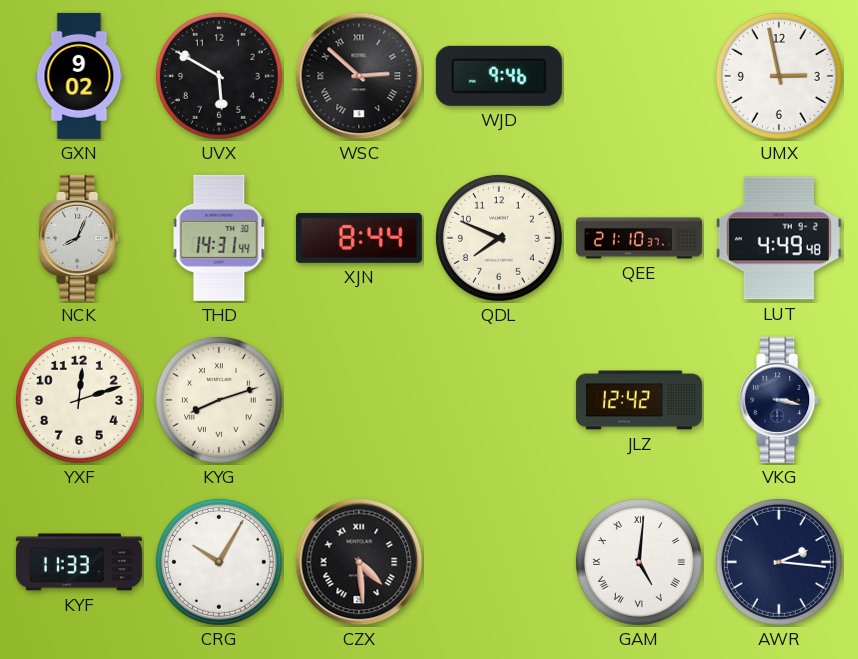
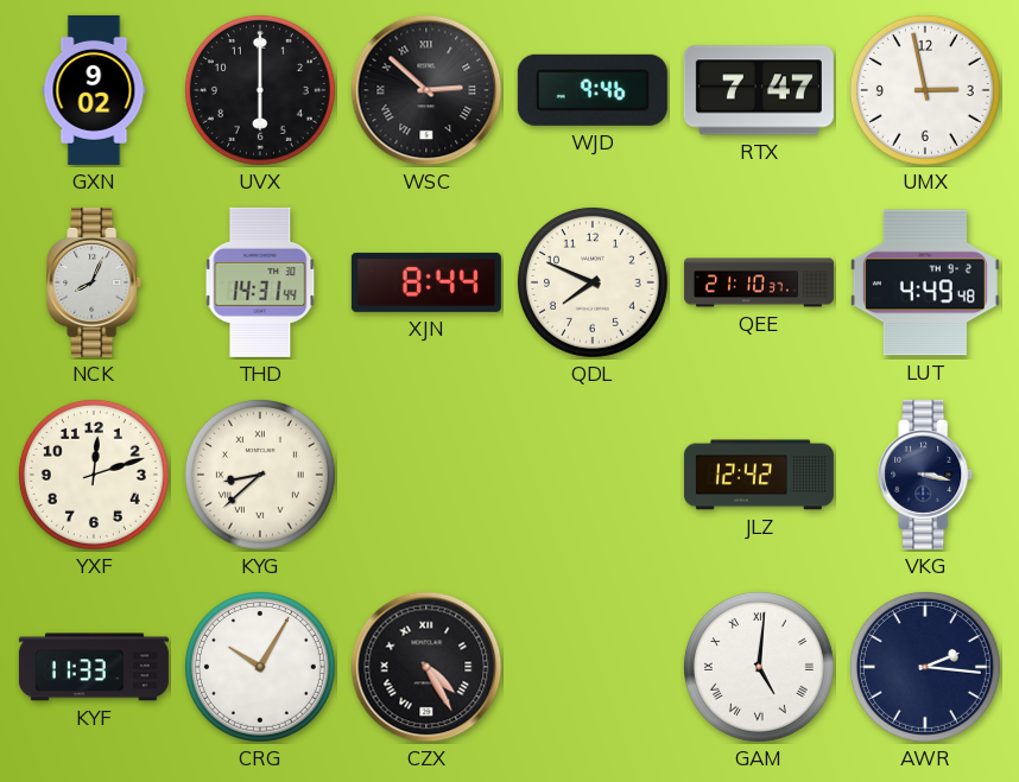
UVX: 5:50 -> 6:00
RTX: none -> 7:47
KYG: 8:12 -> 8:38
CZX: 4:29 -> 4:25
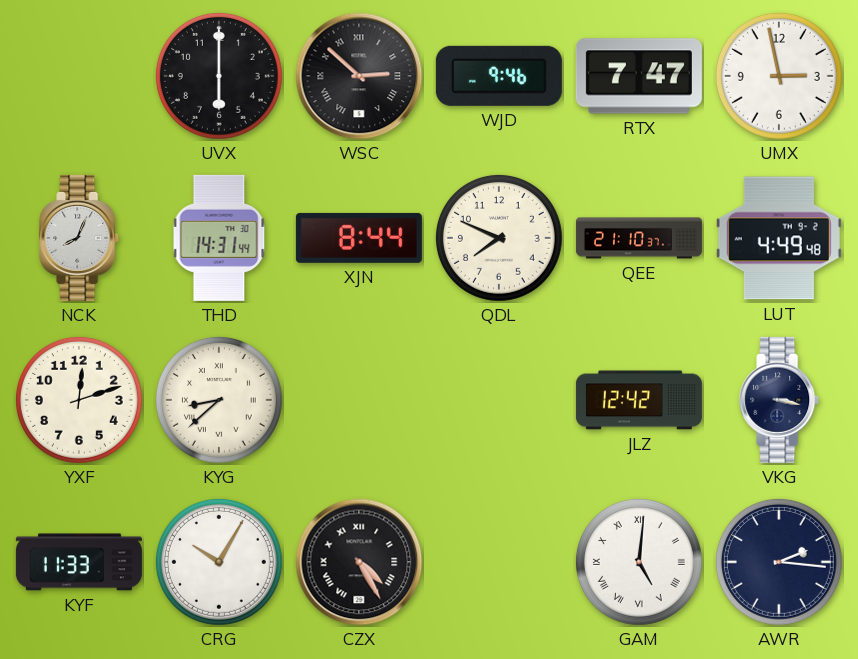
GXN: 9:02 -> none
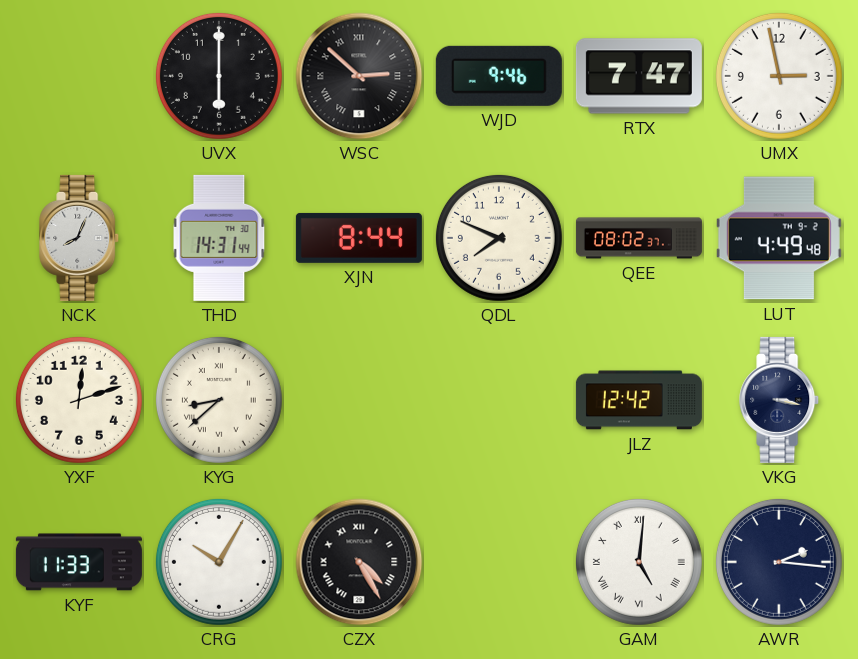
QEE: 21:10 -> 08:02
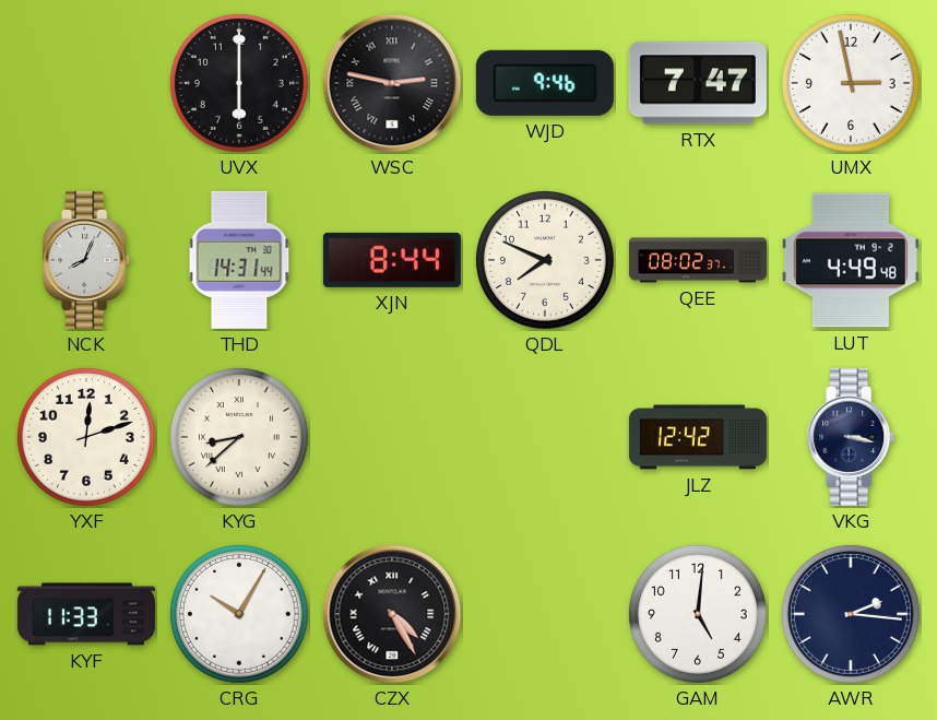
WSC: 2:52 -> 2:47
GAM numerals: Roman -> Arabic
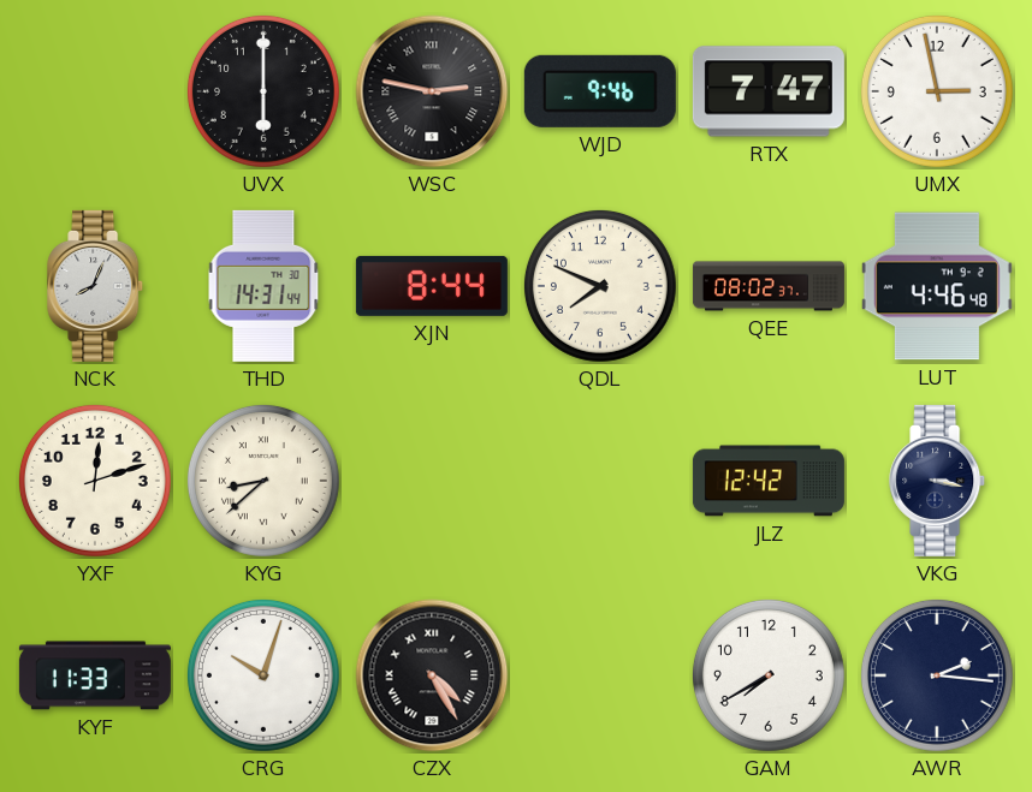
LUT: 4:49 -> 4:46
CRG: 10:05 -> 10:03
GAM: 5:01 -> 7:40
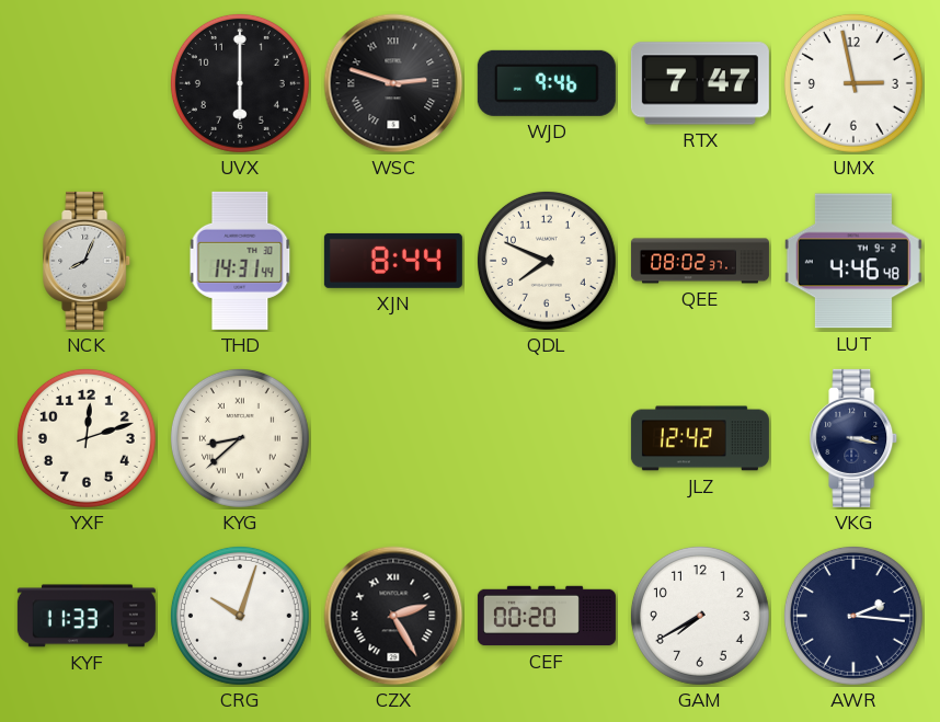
WSC: 2:47 -> 2:48
CZX: 4:25 -> 2:25
CEF: none -> 00:20
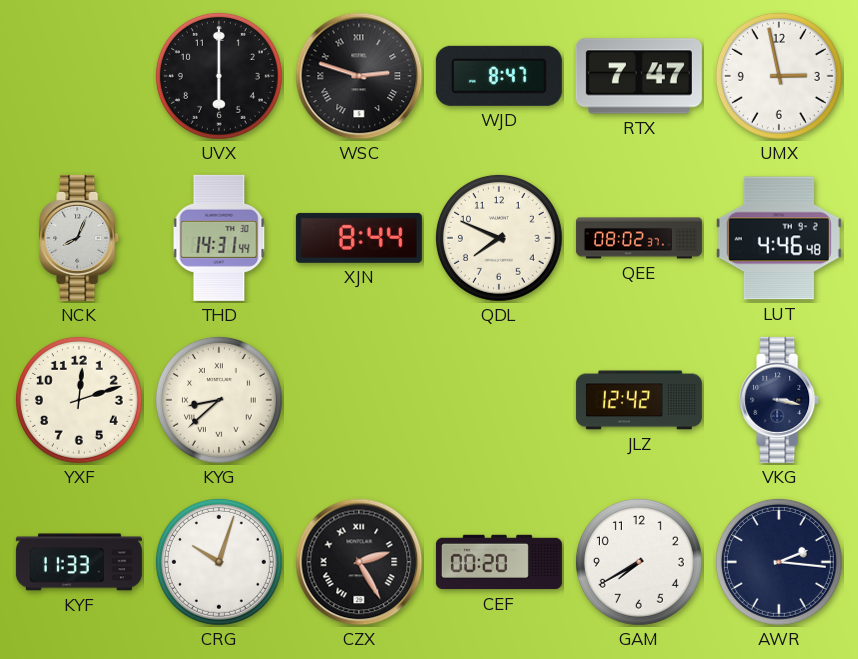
WJD: 9:46 -> 8:47
